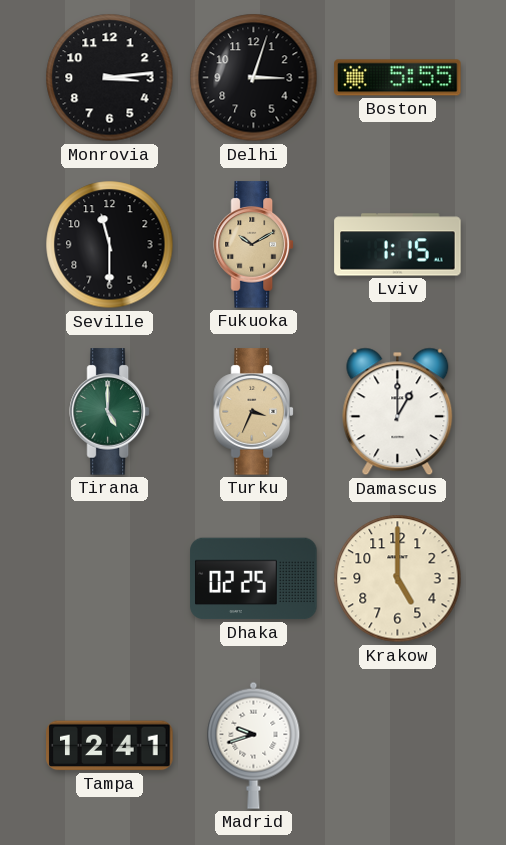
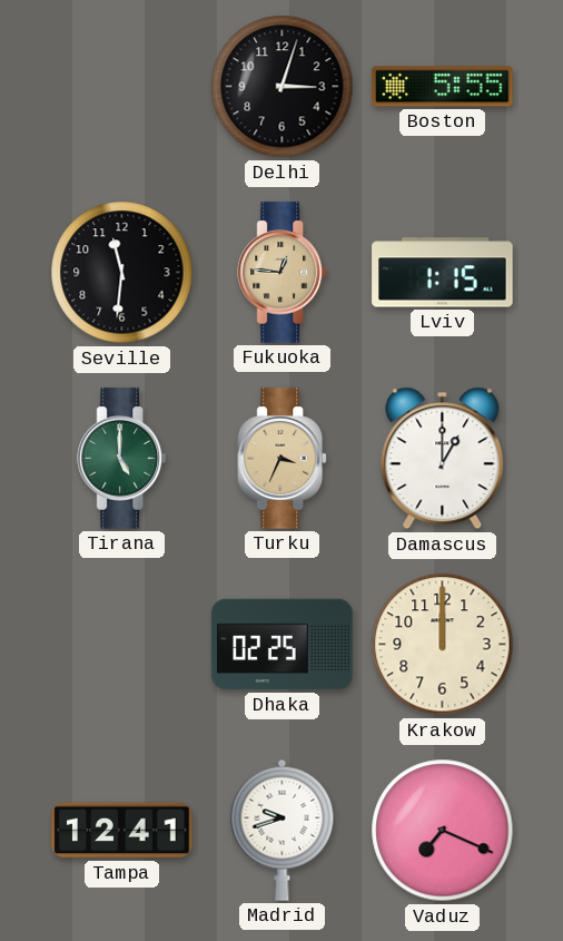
Monrovia: 3:14 -> none
Seville: 11:30 -> 11:31
Fukuoka: 10:10 -> 12:46
Krakow: 5:00 -> 12:00
Vaduz: none -> 7:19
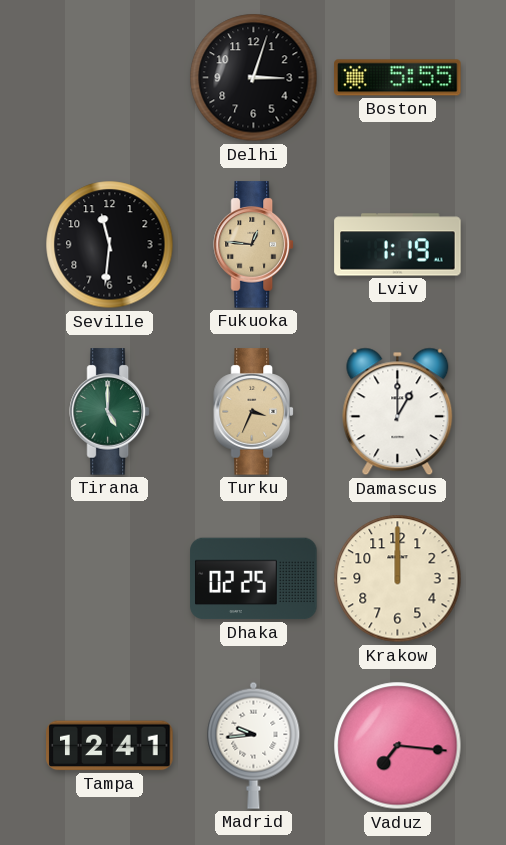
Lviv: 1:15 -> 1:19
Madrid: 9:42 -> 9:44
Vaduz: 7:19 -> 7:16
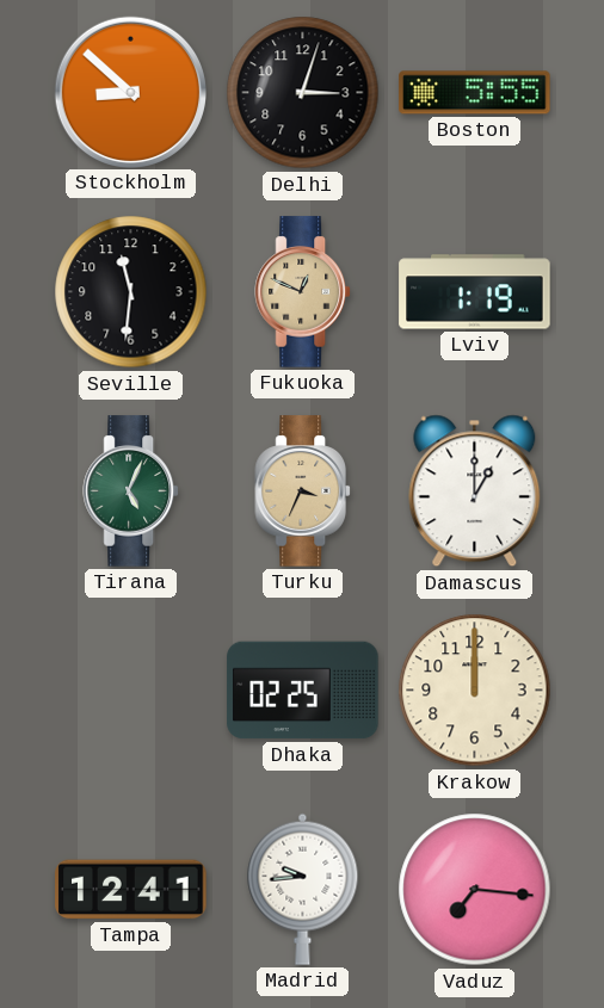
Stockholm: none -> 8:52
Fukuoka: 12:46 -> 12:49
Tirana: 5:00 -> 5:04
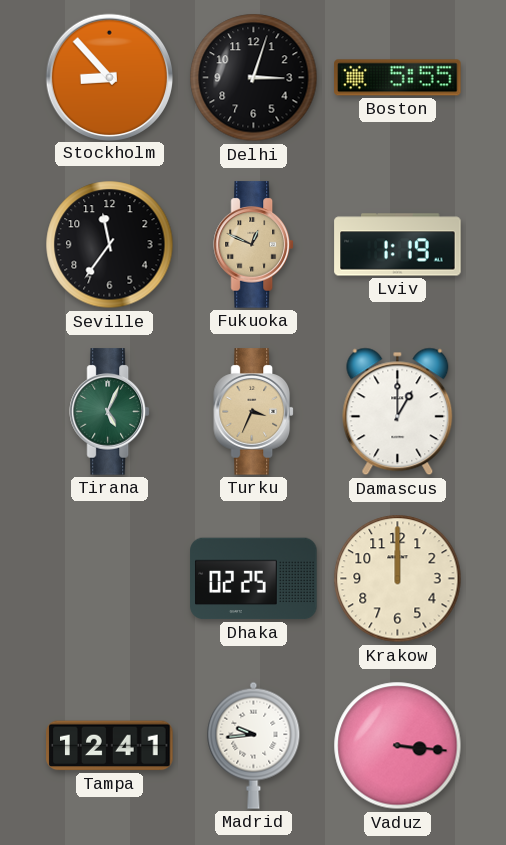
Stockholm: 8:52 -> 8:53
Seville: 11:31 -> 11:36
Vaduz: 7:16 -> 3:16
